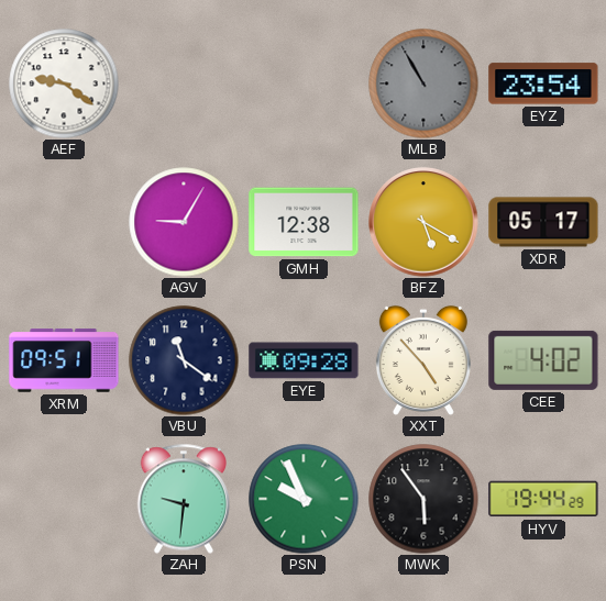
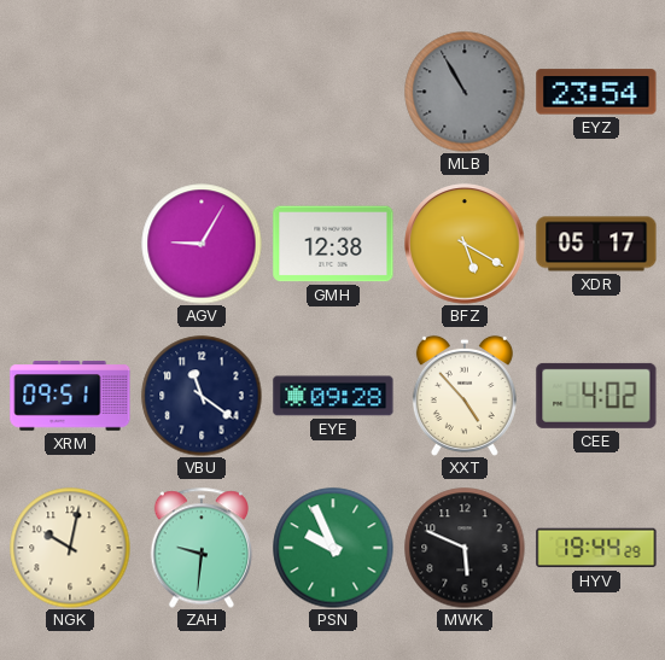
AEF: 9:21 -> none
NGK: none -> 10:02
MWK: 5:54 -> 5:49
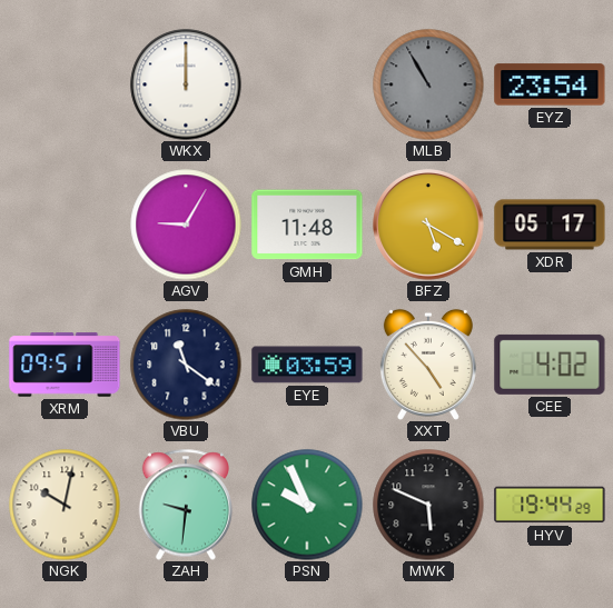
WKX: none -> 12:00
GMH: 12:38 -> 11:48
EYE: 09:28 -> 03:59
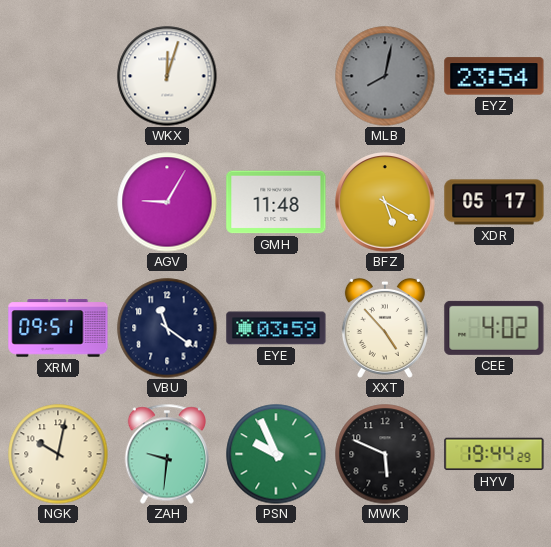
WKX: 12:00 -> 12:03
MLB: 10:55 -> 8:02
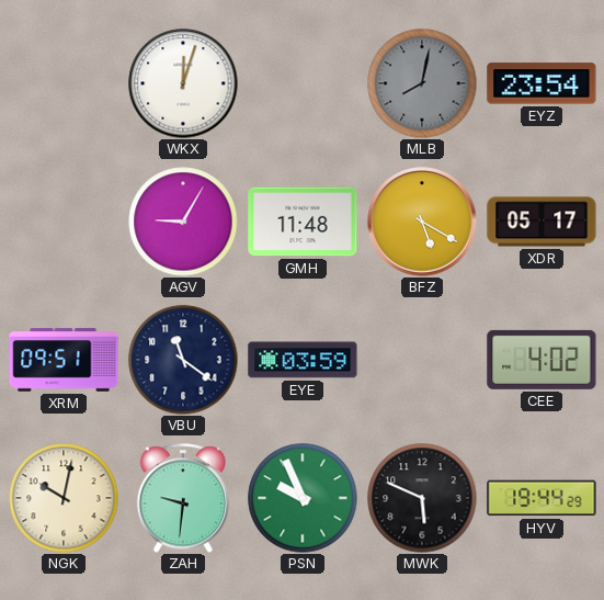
XXT: 4:53 -> none
